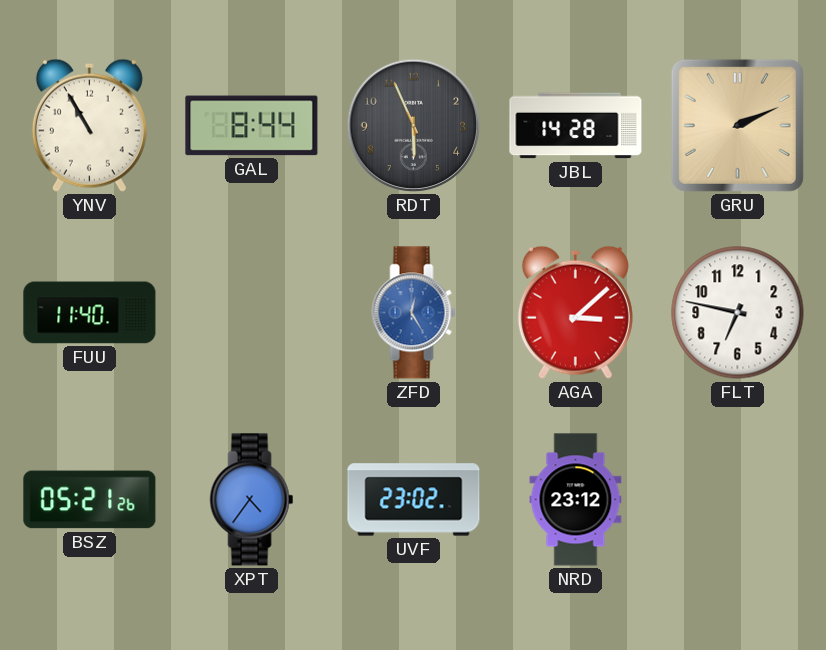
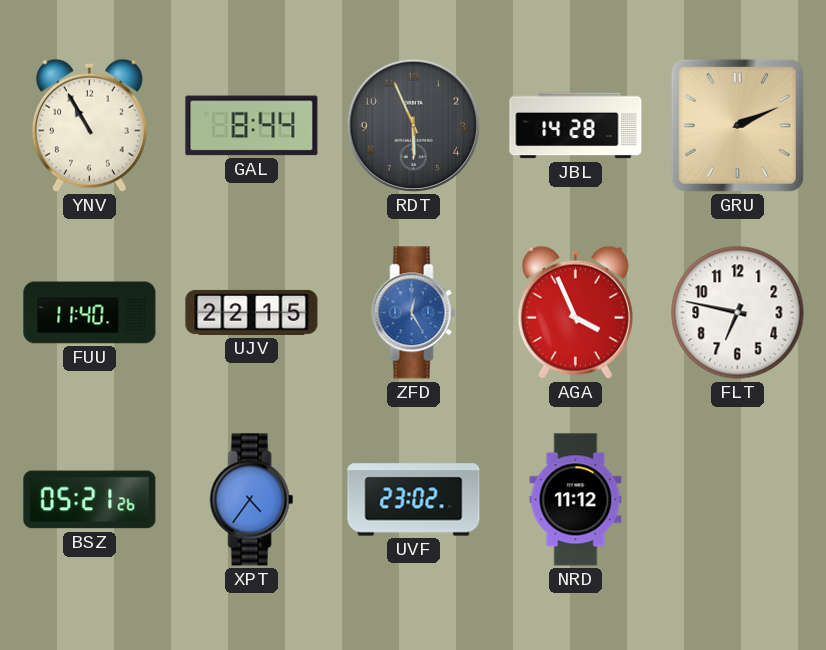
UJV: none -> 22:15
AGA: 3:08 -> 3:56
NRD: 23:12 -> 11:12
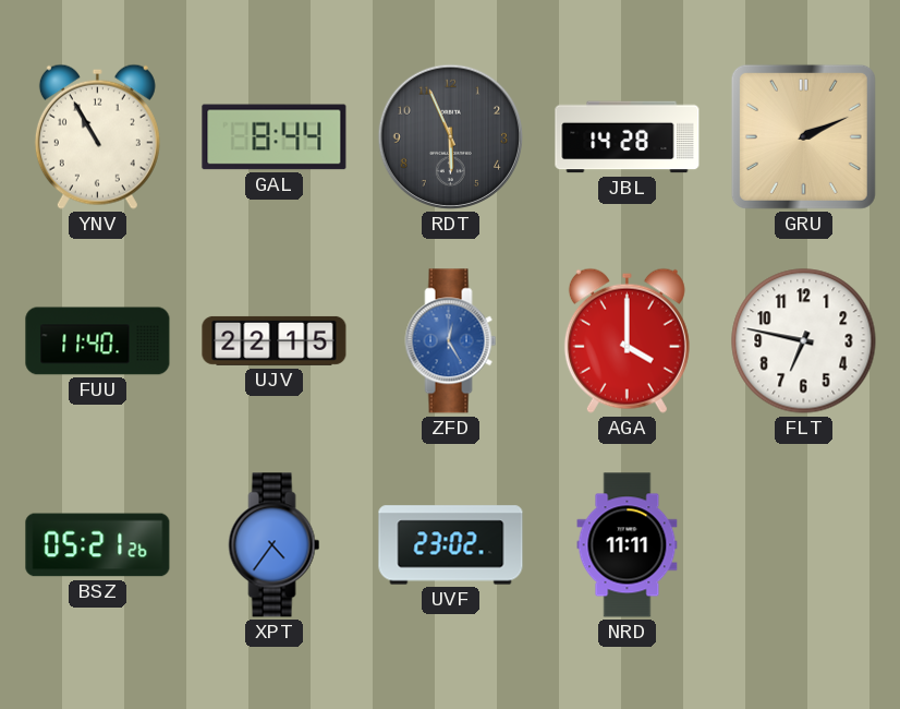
AGA: 3:56 -> 4:00
NRD: 11:12 -> 11:11
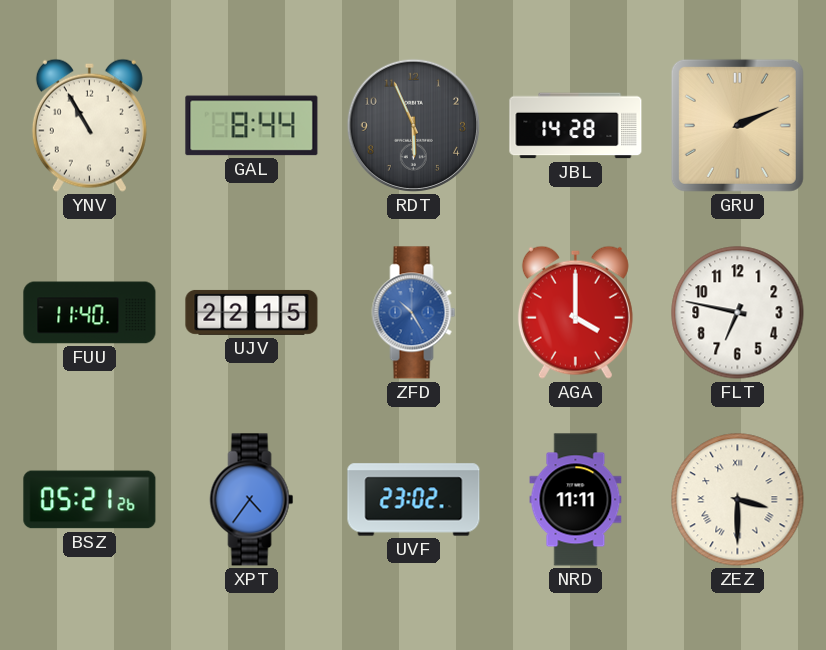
ZFD: 12:25 -> 10:25
ZEZ: none -> 3:30
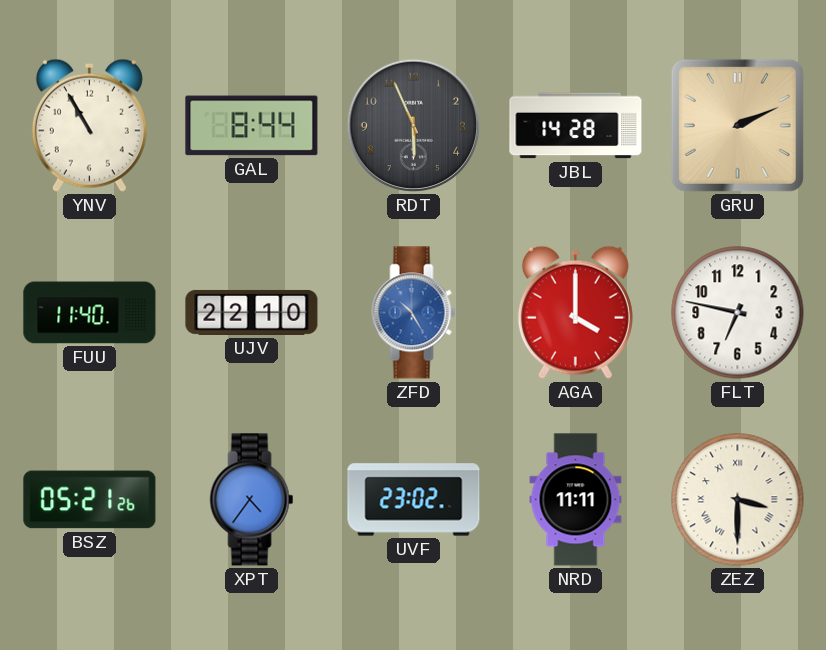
UJV: 22:15 -> 22:10
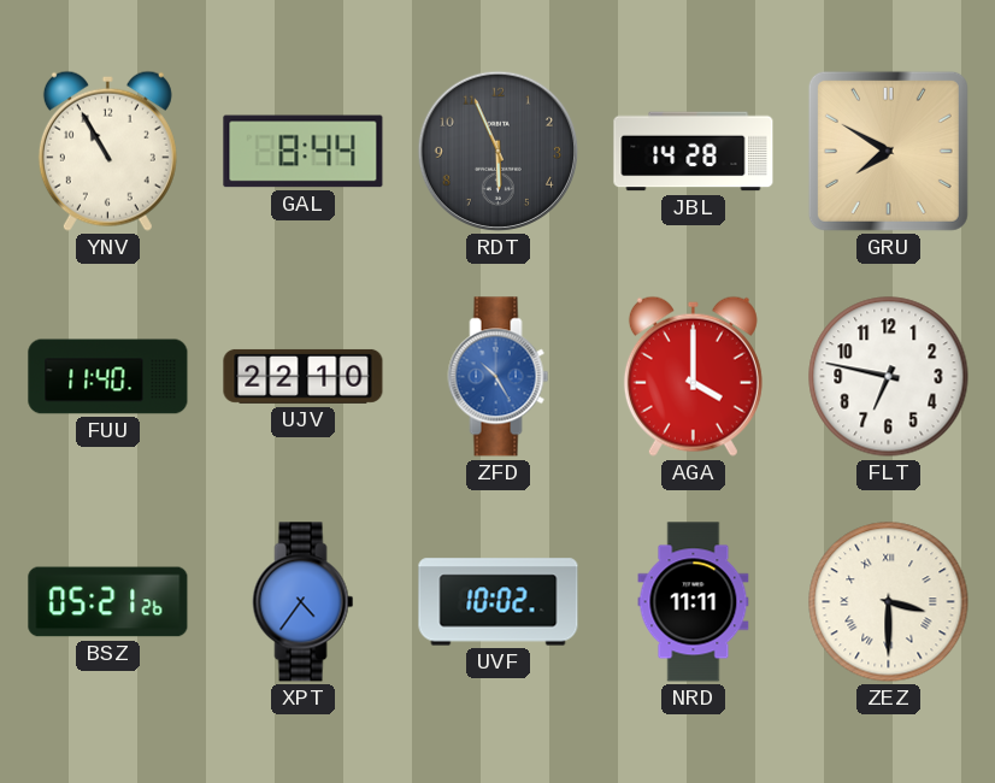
GRU: 2:11 -> 7:50
UVF: 23:02 -> 10:02
